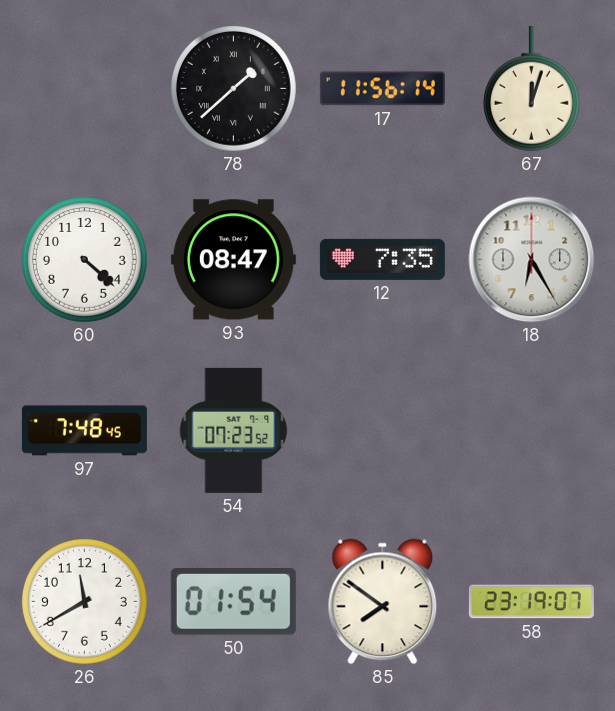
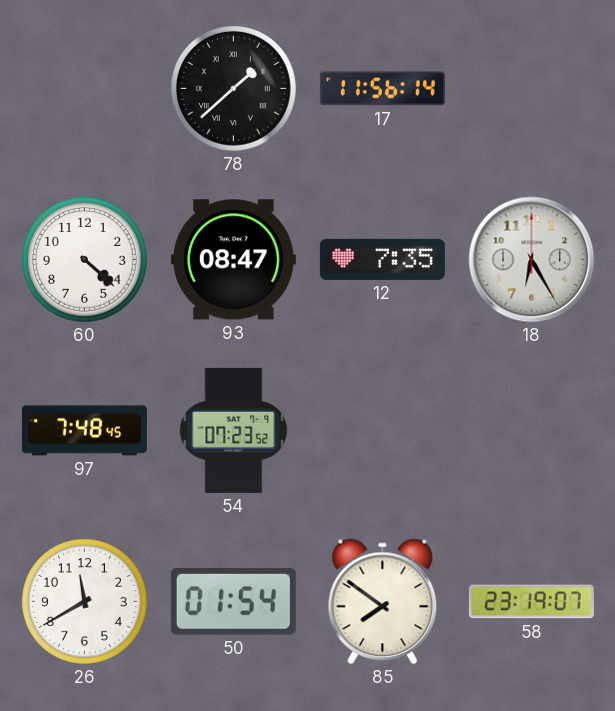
67: 12:03 -> none
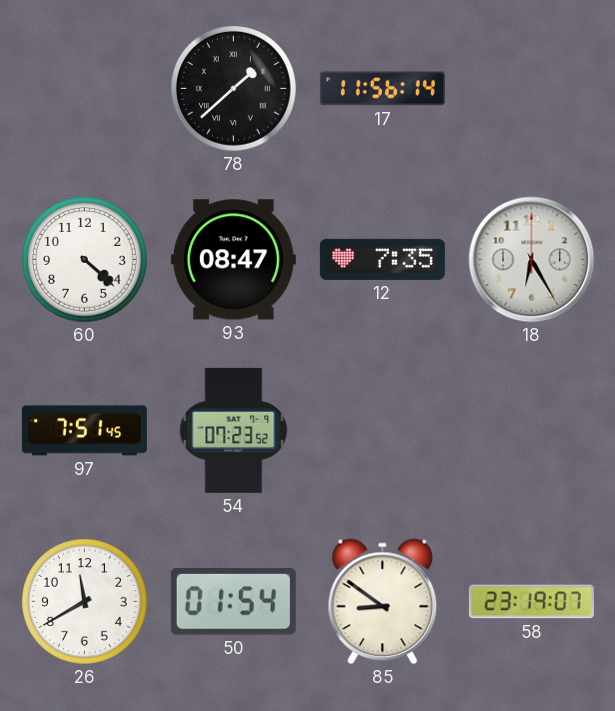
97: 7:48 -> 7:51
85: 7:51 -> 8:51
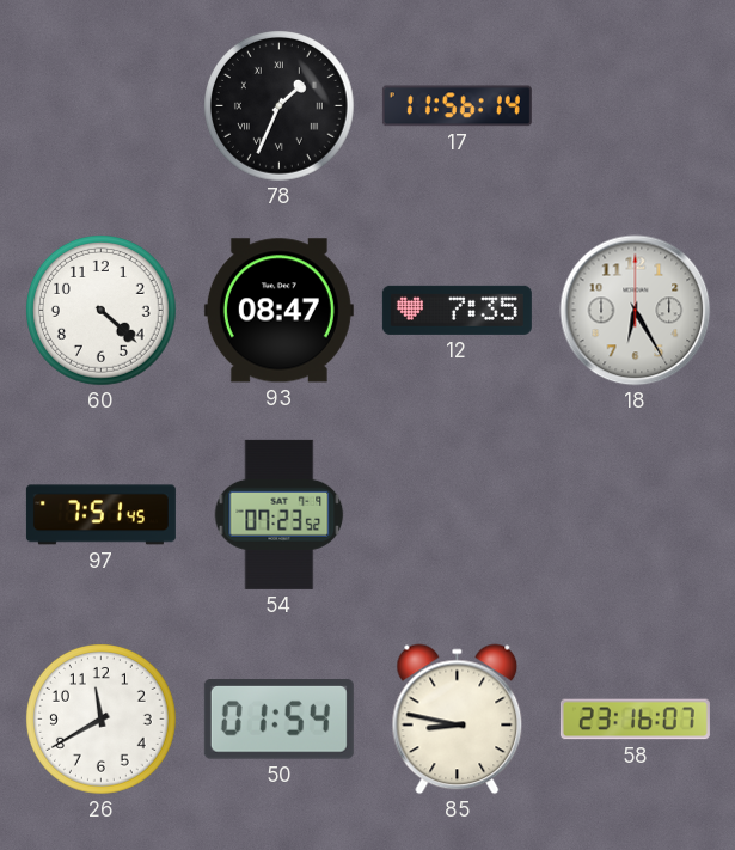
78: 1:38 -> 1:34
85: 8:51 -> 8:47
58: 23:19 -> 23:16
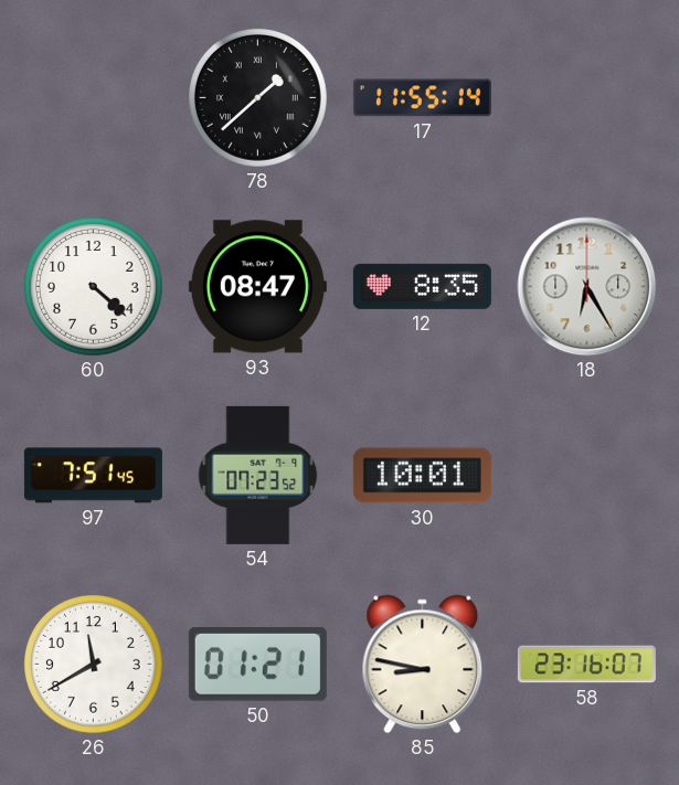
78: 1:34 -> 1:38
17: 11:56 -> 11:55
12: 7:35 -> 8:35
30: none -> 10:01
50: 01:54 -> 01:21
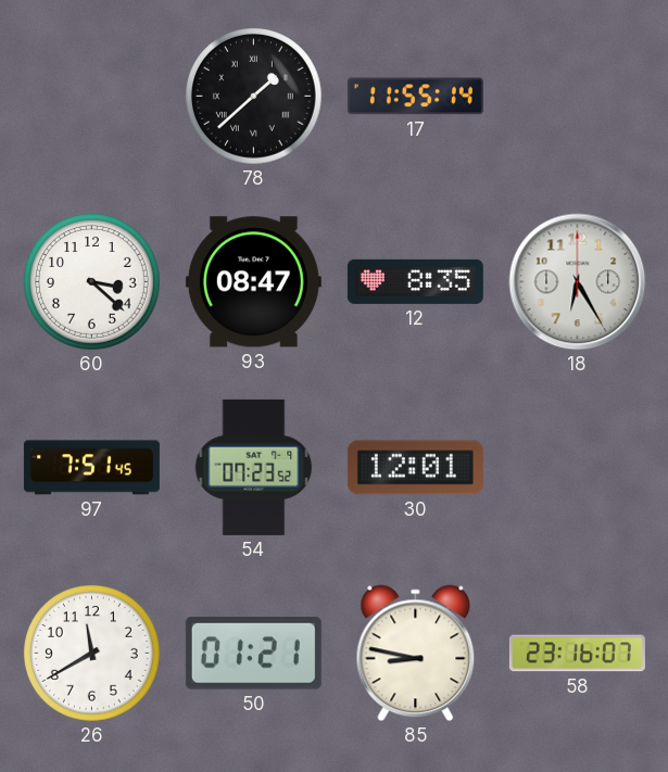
60: 4:22 -> 3:22
30: 10:01 -> 12:01
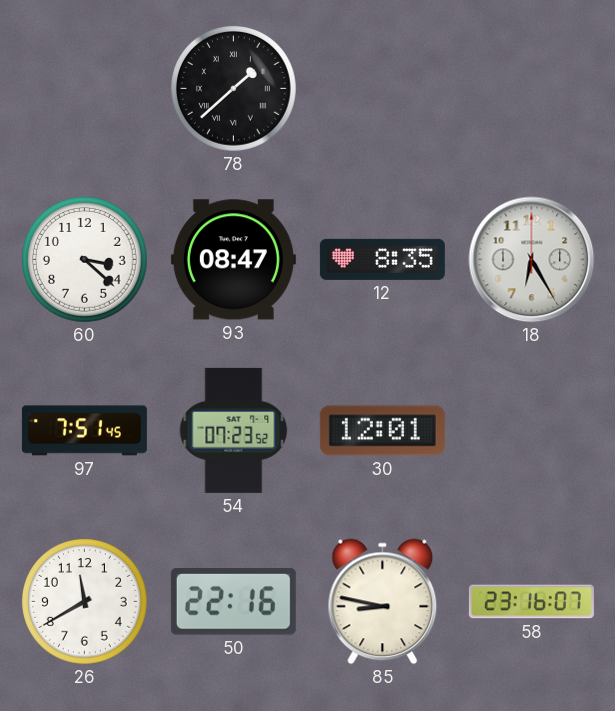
17: 11:55 -> none
50: 01:21 -> 22:16
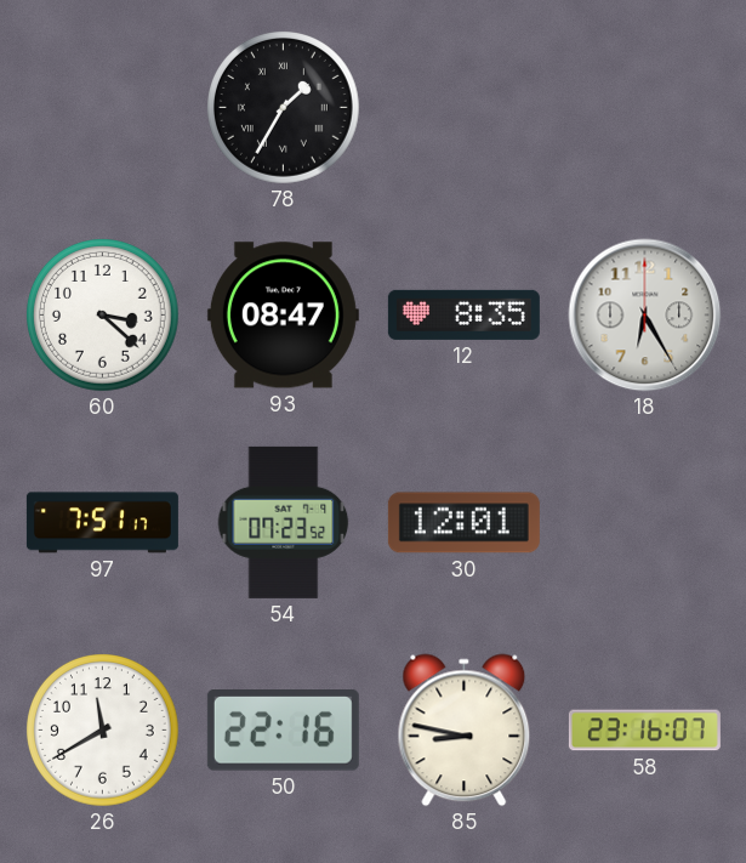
78: 1:38 -> 1:35
97: 7:51:45 -> 7:51:17
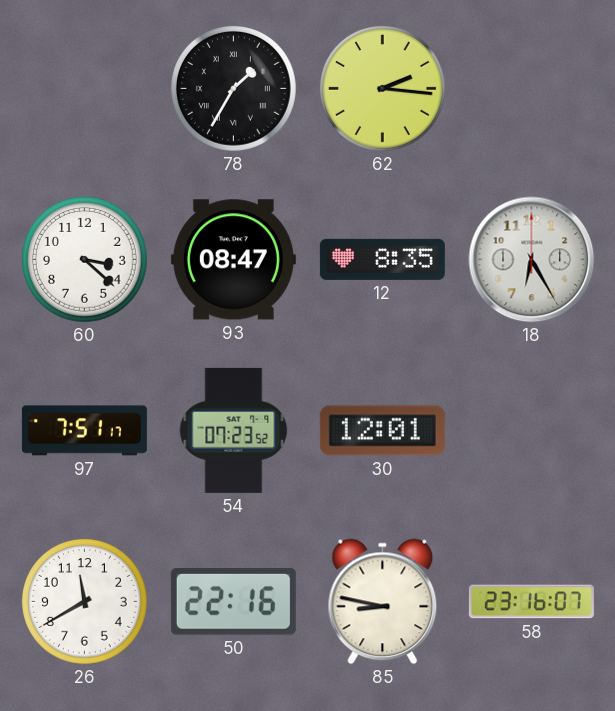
62: none -> 2:16
